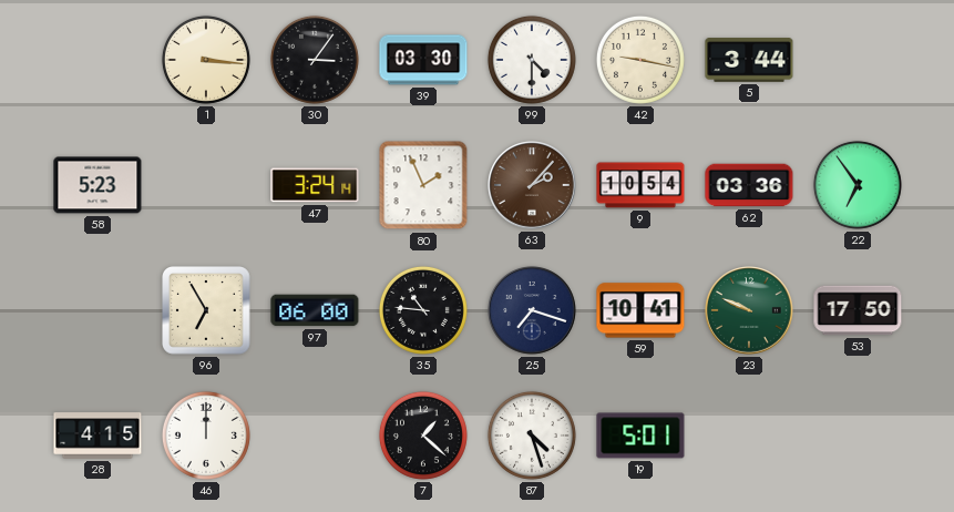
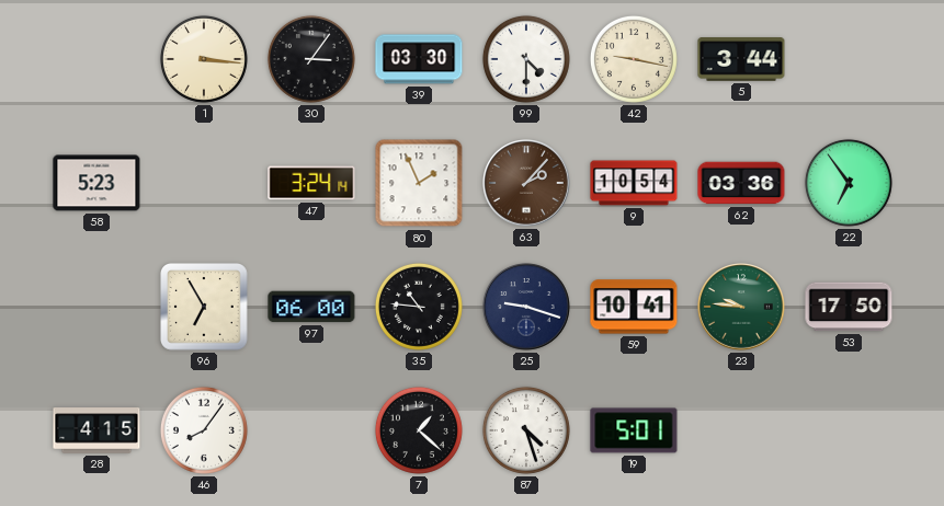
25: 7:18 -> 9:18
23: 9:49 -> 9:46
46: 12:00 -> 8:06
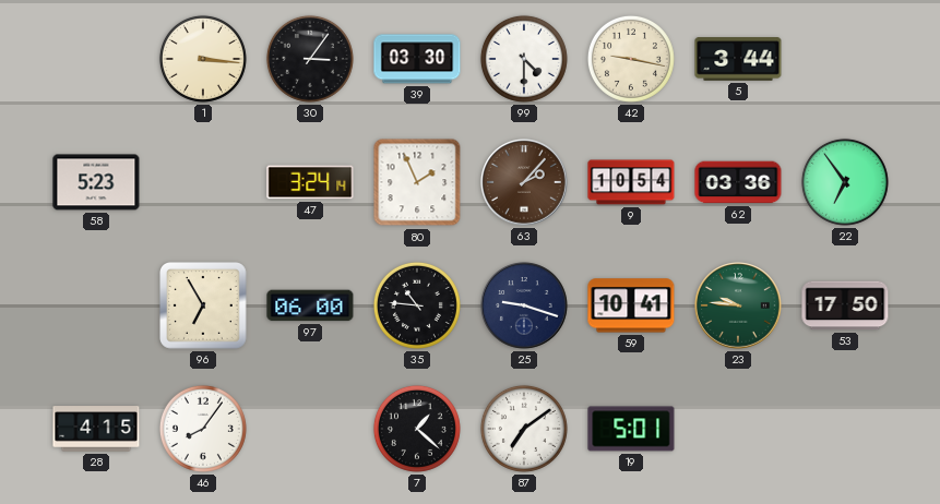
87: 4:27 -> 7:09
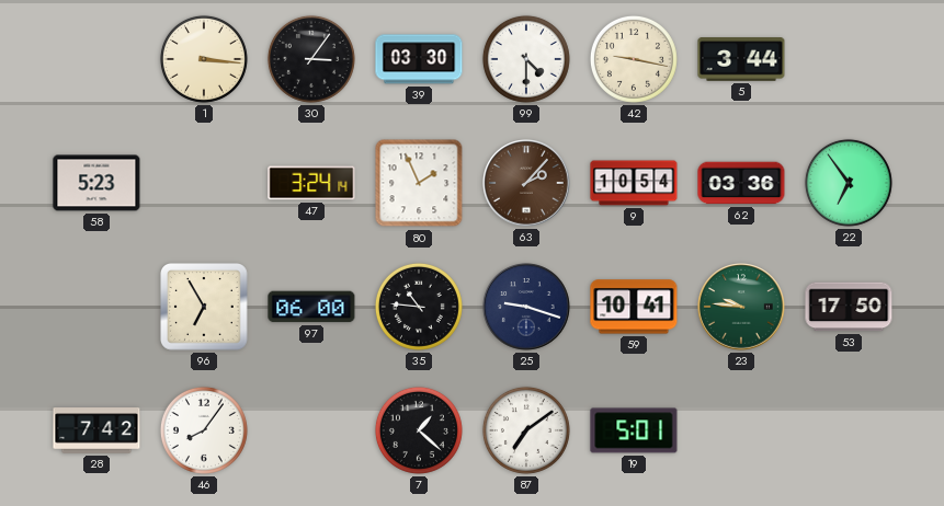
28: 4:15 -> 7:42
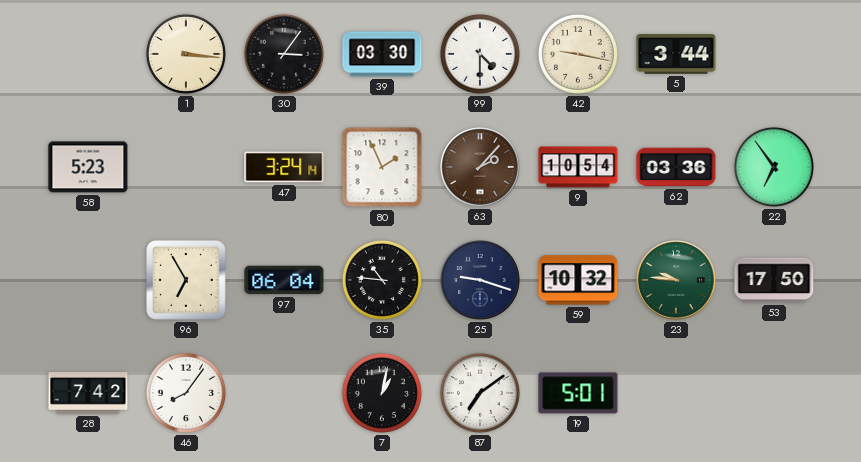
97: 06:00 -> 06:04
59: 10:41 -> 10:32
7: 1:22 -> 1:02
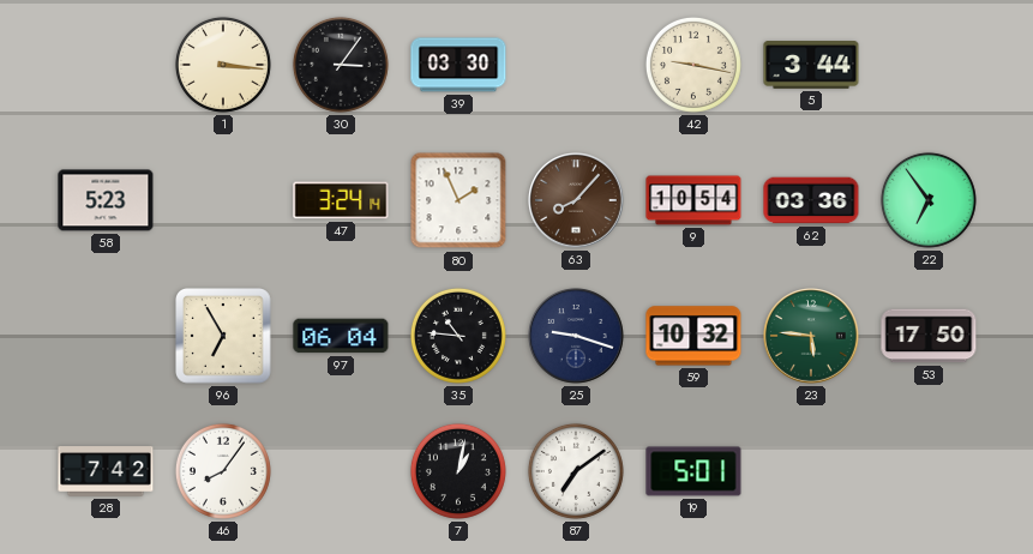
99: 4:30 -> none
63: 2:07 -> 8:07
23: 9:46 -> 5:46
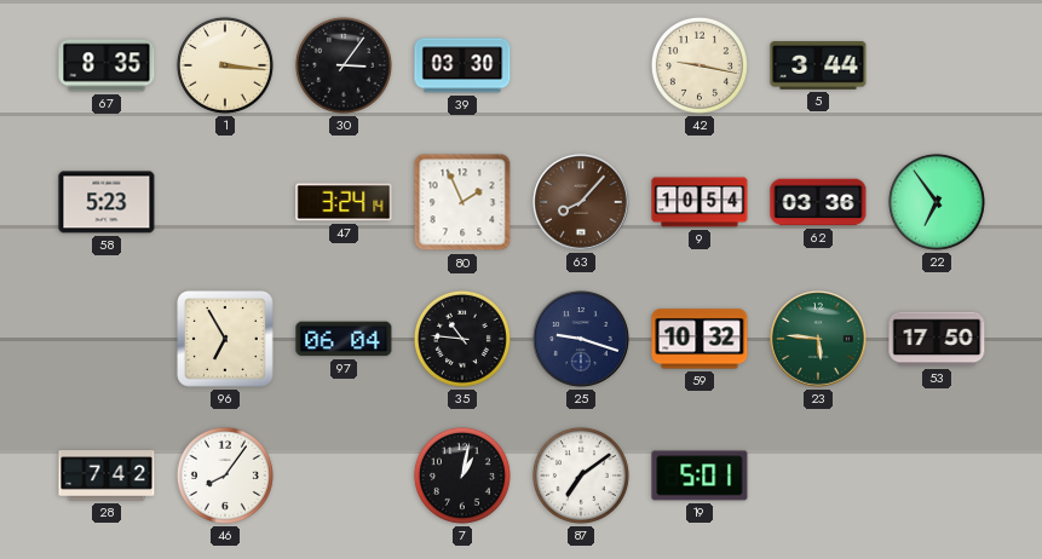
67: none -> 8:35
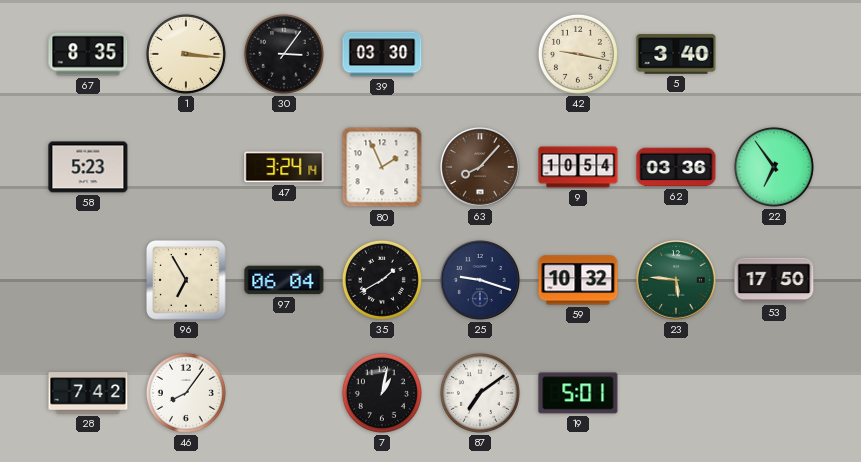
5: 3:44 -> 3:40
35: 10:46 -> 1:40
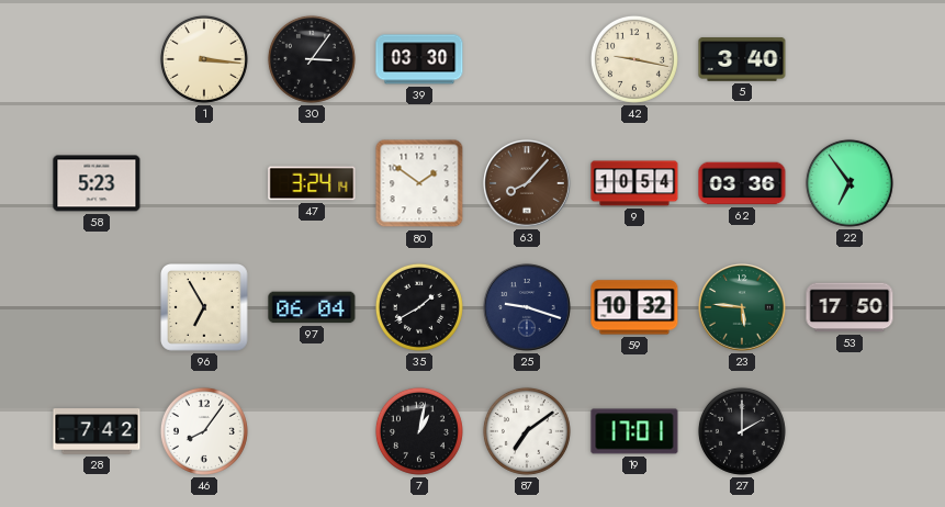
67: 8:35 -> none
80: 1:56 -> 1:51
19: 5:01 -> 17:01
27: none -> 2:00
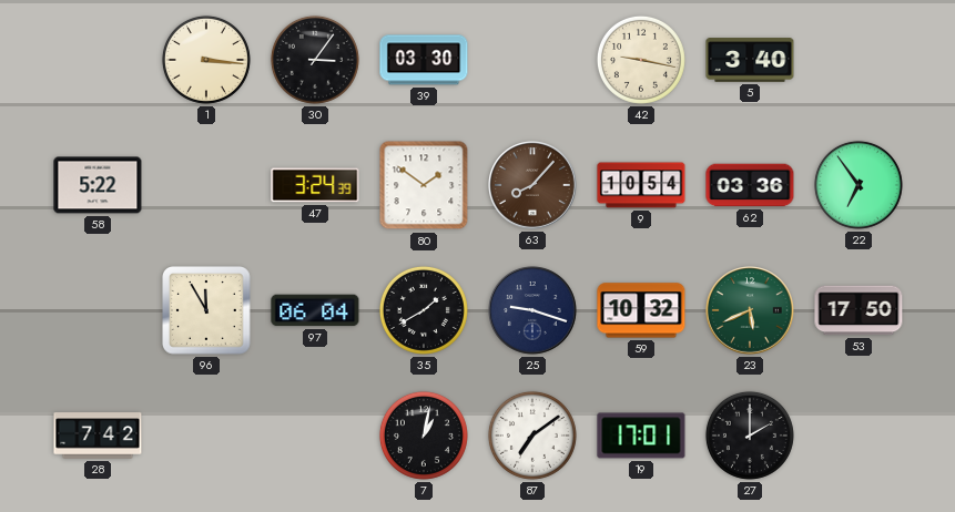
58: 5:23 -> 5:22
47: 3:24:14 -> 3:24:39
96: 6:55 -> 11:55
23: 5:46 -> 5:41
46: 8:06 -> none
